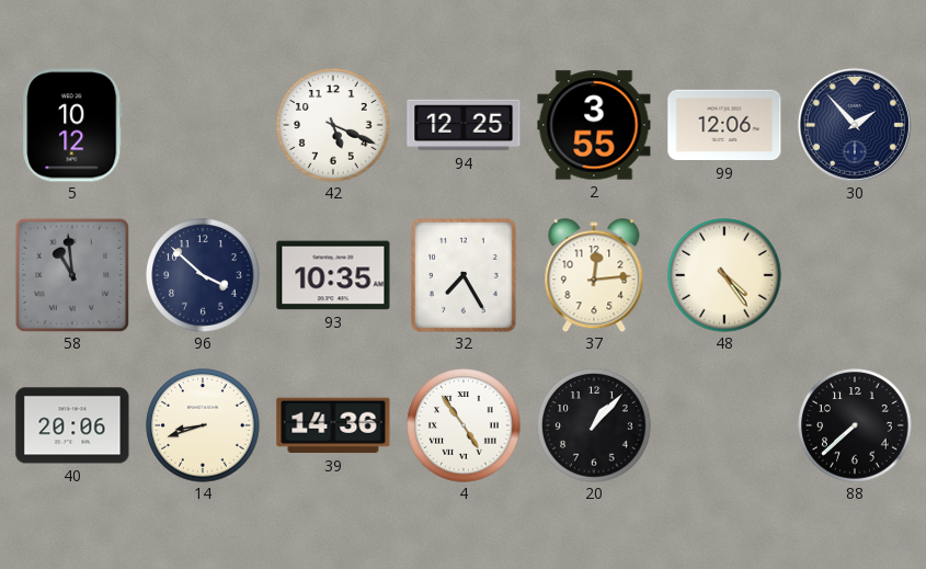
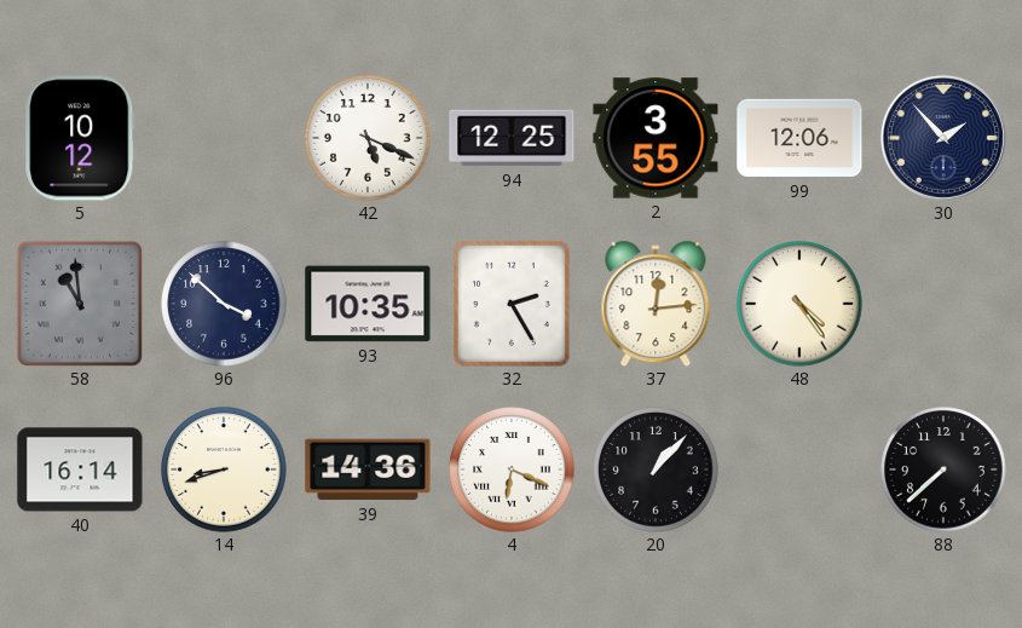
32: 7:25 -> 2:25
40: 20:06 -> 16:14
4: 4:54 -> 6:19
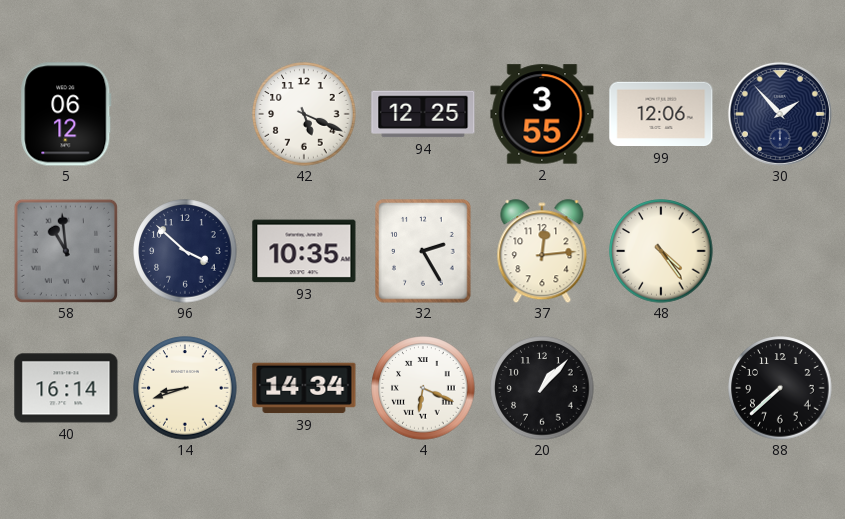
5: 10:12 -> 06:12
39: 14:36 -> 14:34
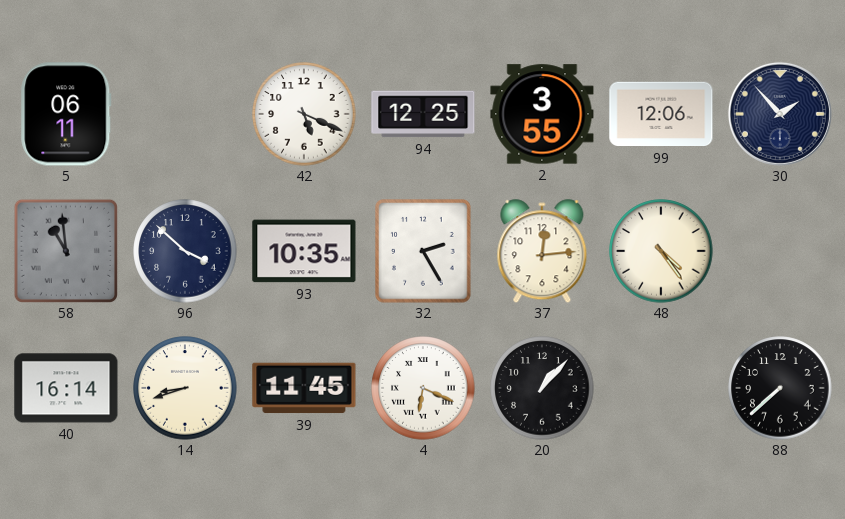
5: 06:12 -> 06:11
39: 14:34 -> 11:45
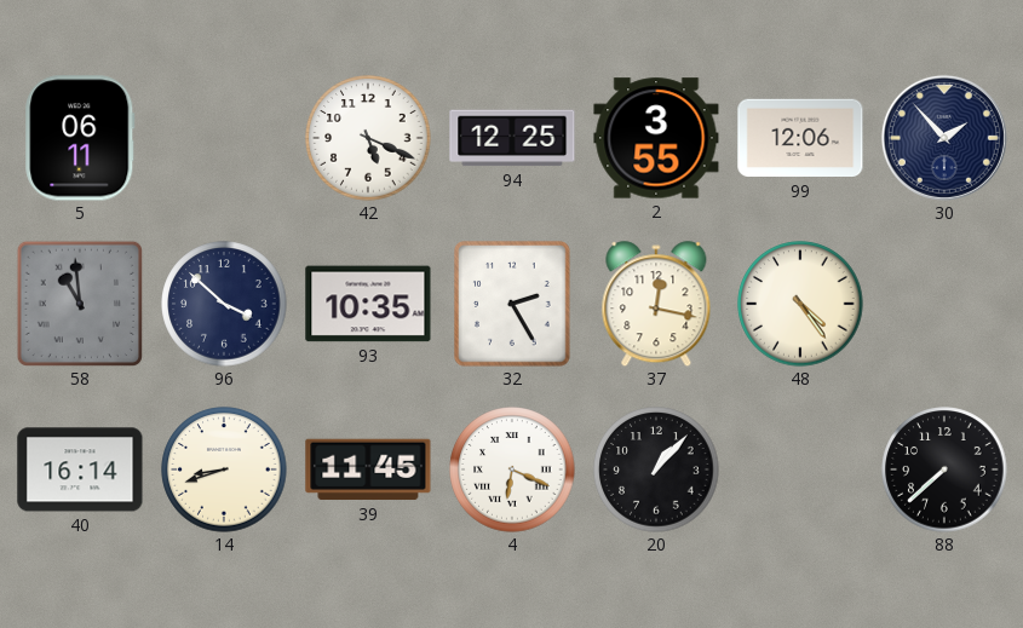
37: 12:14 -> 12:17
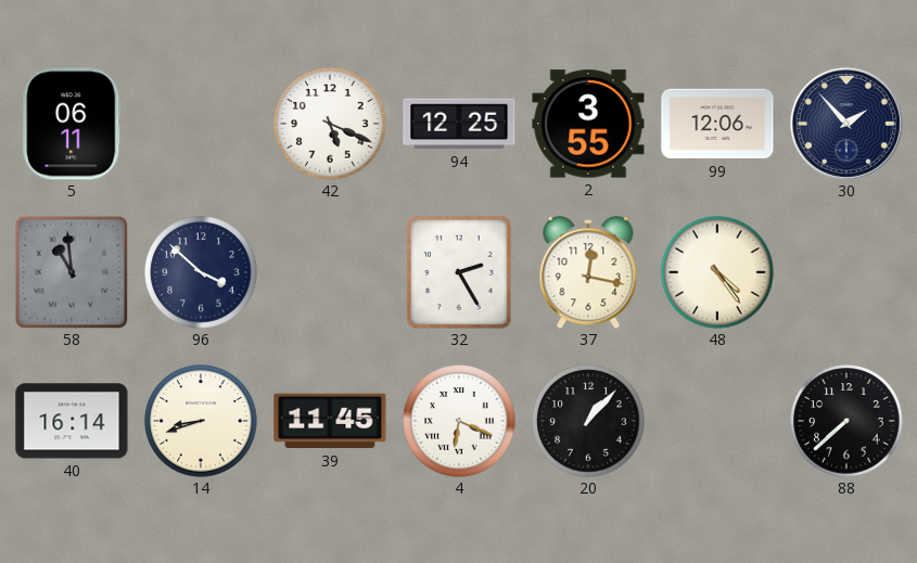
93: 10:35 -> none
